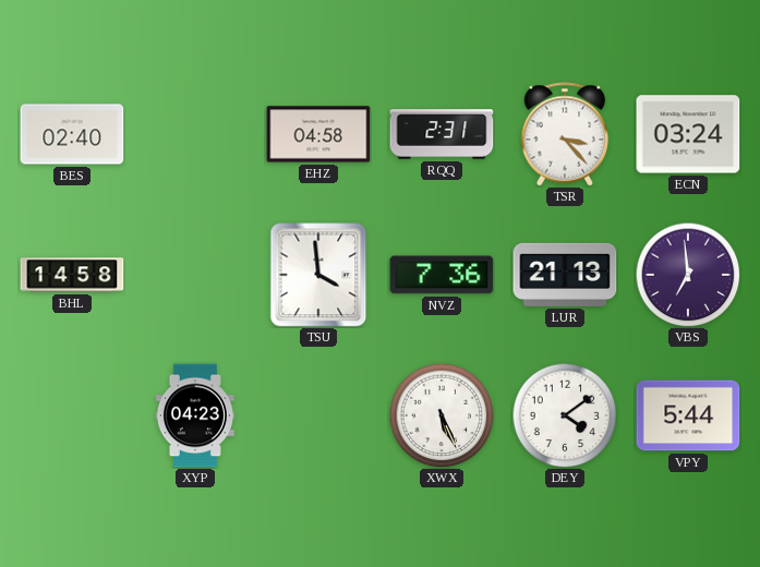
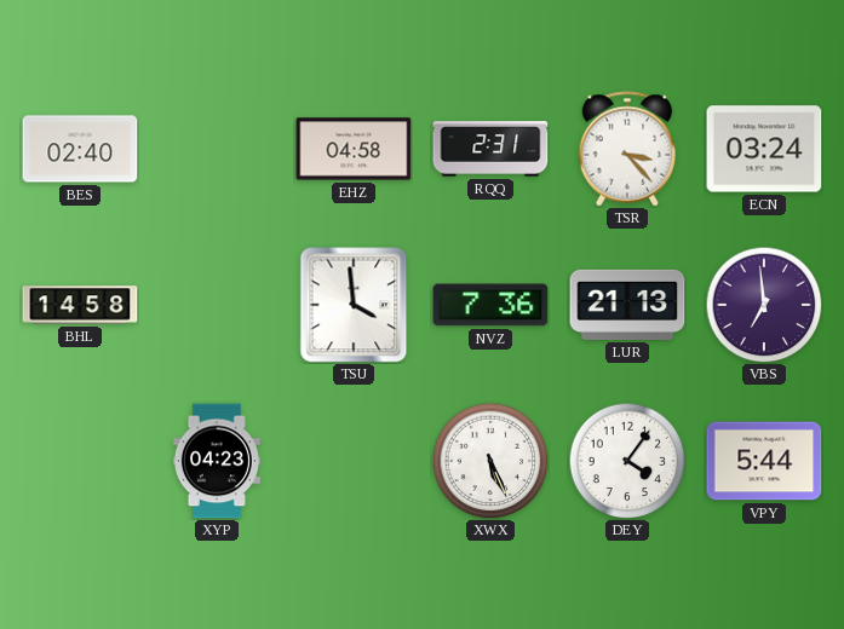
DEY: 4:09 -> 4:06
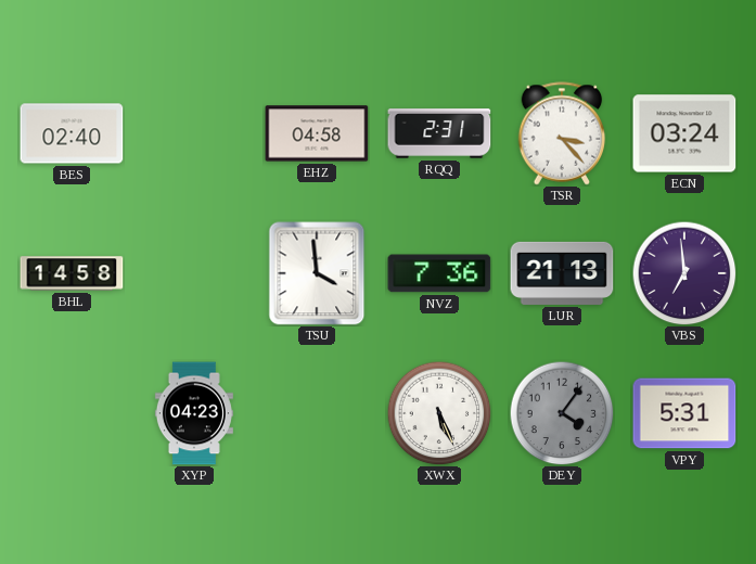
DEY dial: white -> grey
VPY: 5:44 -> 5:31
